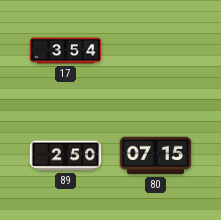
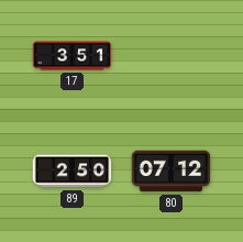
17: 3:54 -> 3:51
80: 07:15 -> 07:12
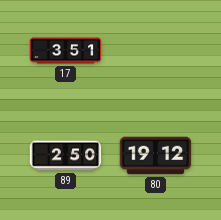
80: 07:12 -> 19:12
